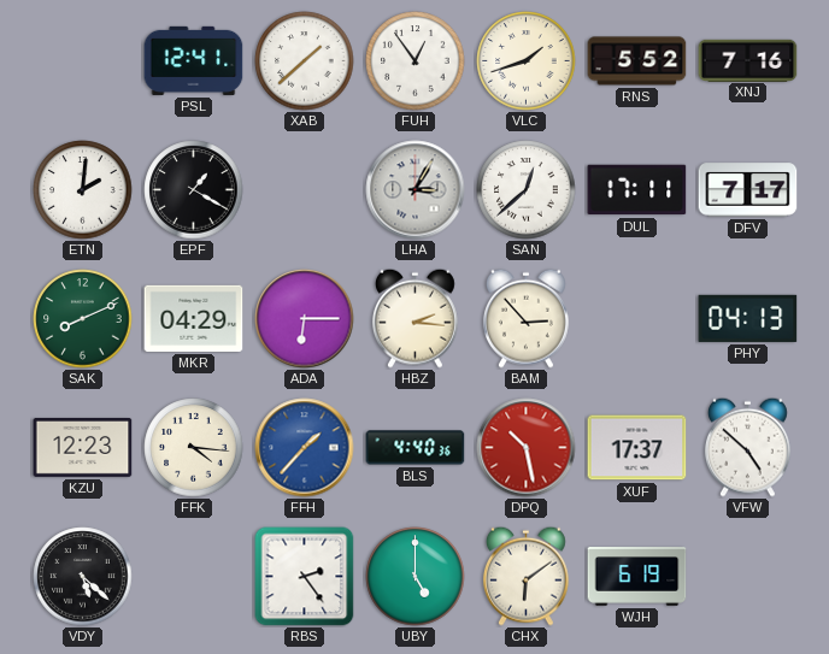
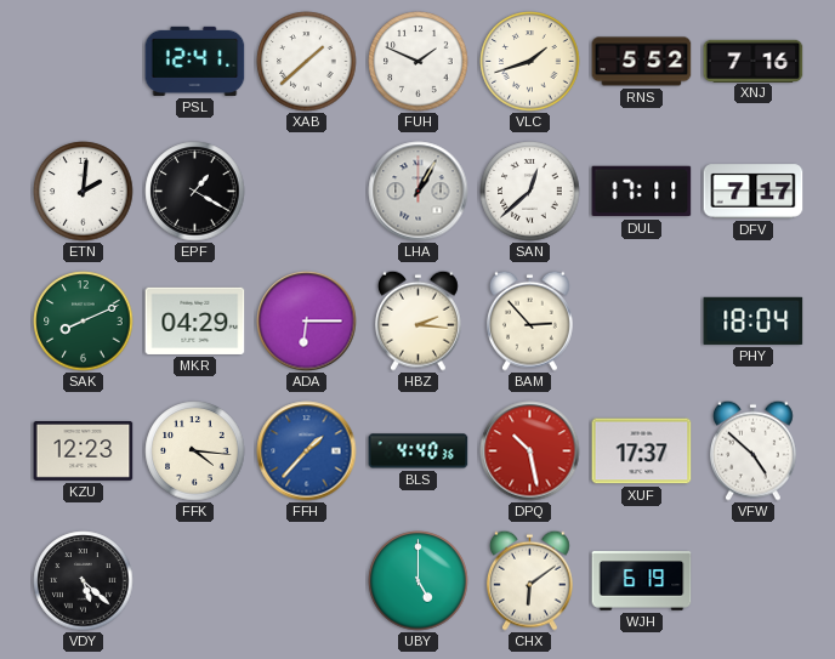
FUH: 12:54 -> 1:49
LHA: 3:05 -> 1:05
PHY: 04:13 -> 18:04
RBS: 2:24 -> none
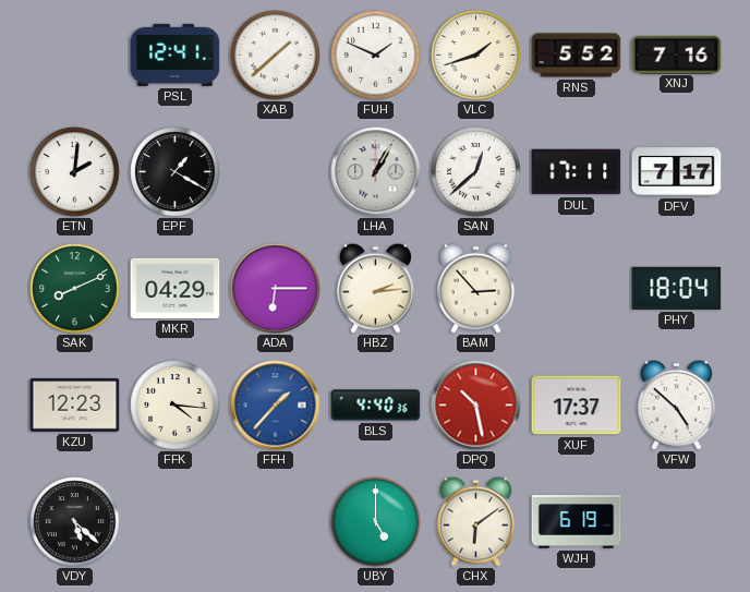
HBZ: 2:16 -> 2:14
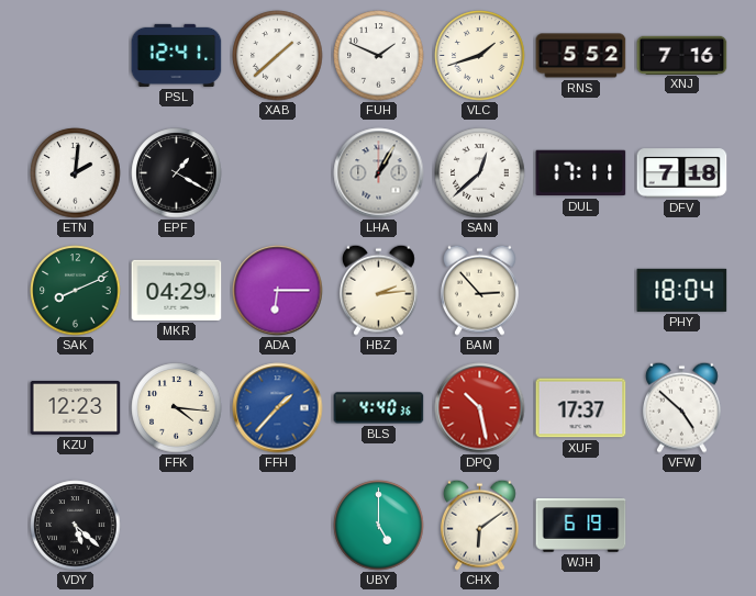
DFV: 7:17 -> 7:18
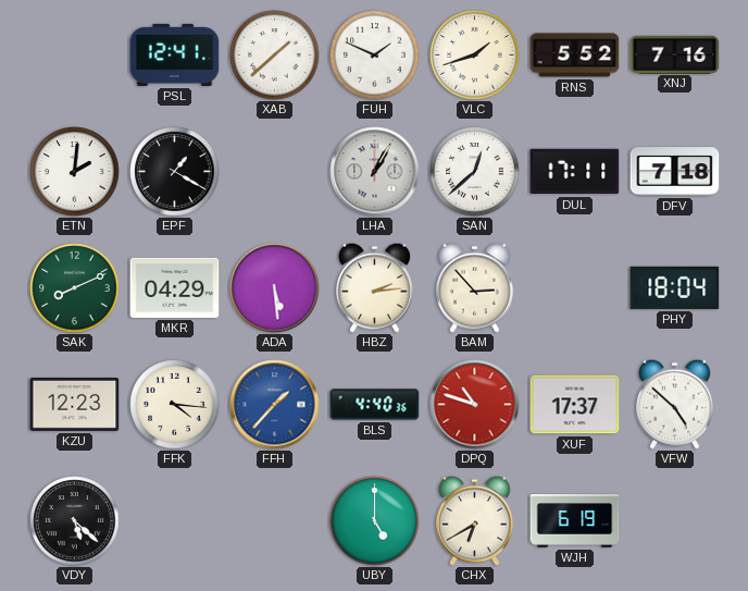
ADA: 6:15 -> 5:29
DPQ: 10:28 -> 10:48
CHX: 6:09 -> 6:40
